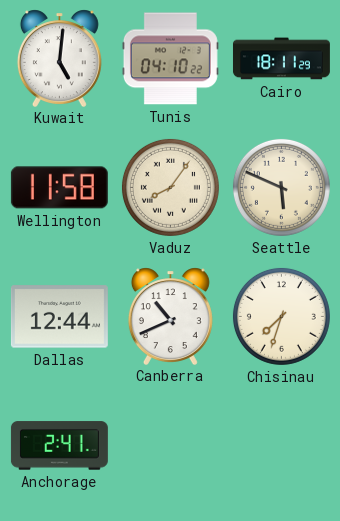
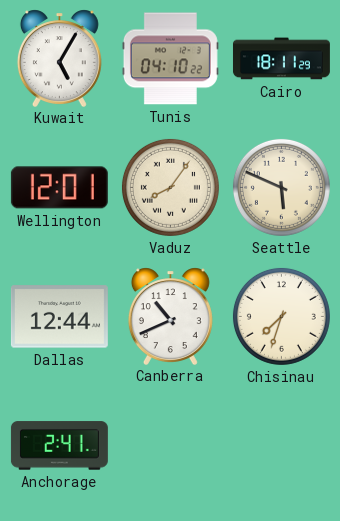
Kuwait: 5:01 -> 5:05
Wellington: 11:58 -> 12:01
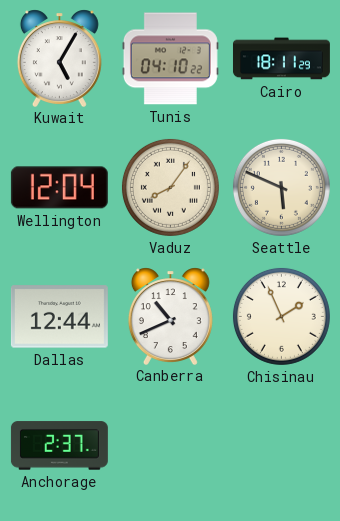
Wellington: 12:01 -> 12:04
Chisinau: 7:33 -> 1:56
Anchorage: 2:41 -> 2:37
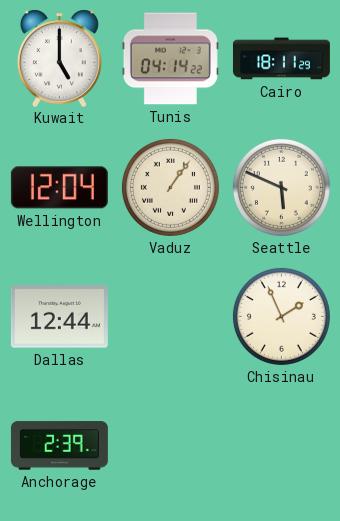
Kuwait: 5:05 -> 5:00
Tunis: 04:10 -> 04:14
Vaduz: 8:06 -> 1:06
Canberra: 10:41 -> none
Anchorage: 2:37 -> 2:39
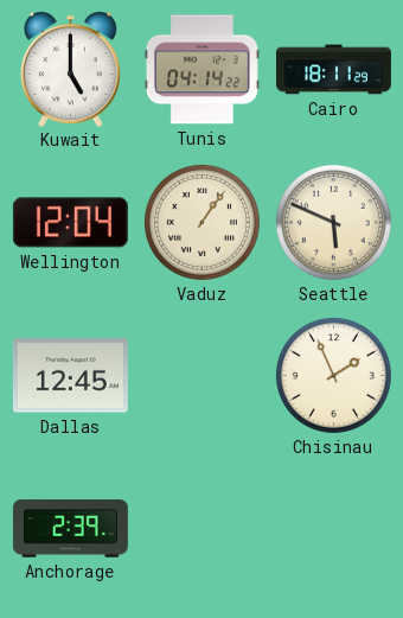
Dallas: 12:44 -> 12:45
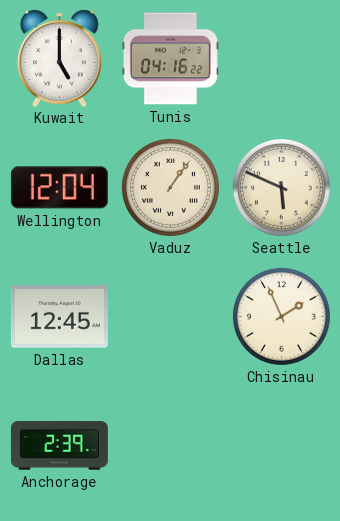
Tunis: 04:14 -> 04:16
Cairo: 18:11 -> none
